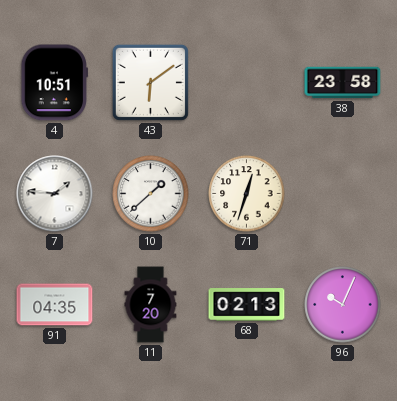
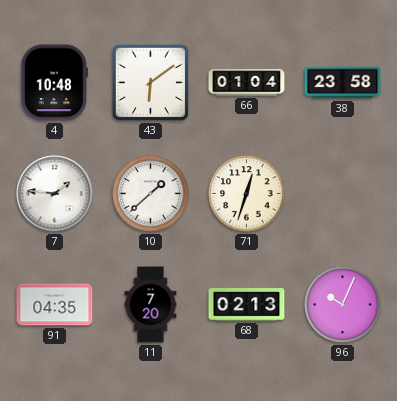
4: 10:51 -> 10:48
66: none -> 01:04
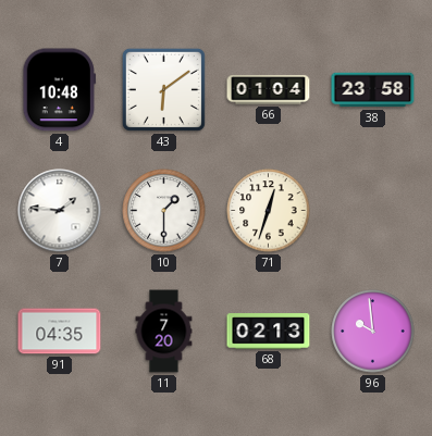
10: 1:38 -> 1:30
96: 10:04 -> 9:59
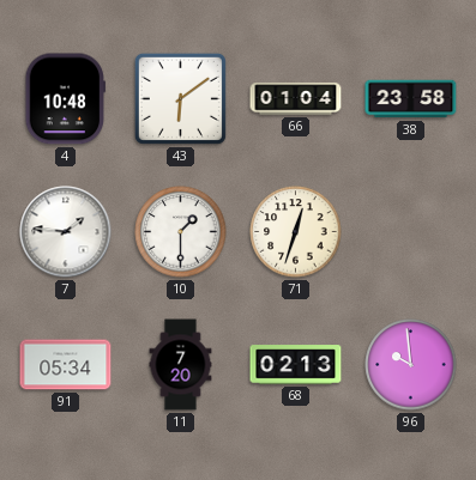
91: 04:35 -> 05:34
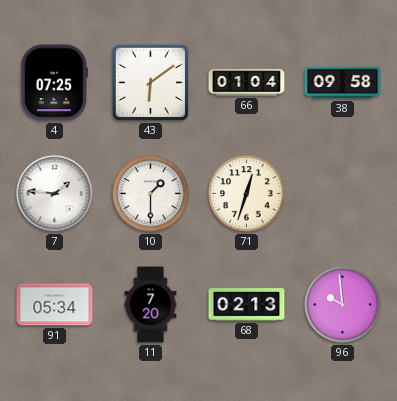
4: 10:48 -> 07:25
38: 23:58 -> 09:58
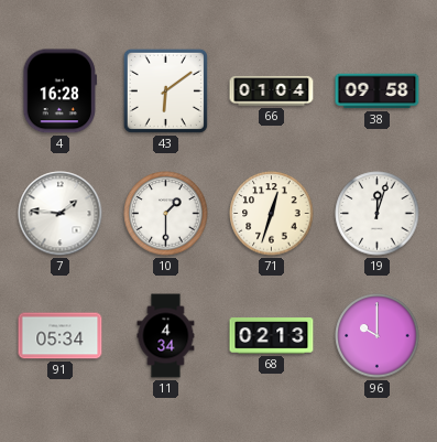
4: 07:25 -> 16:28
19: none -> 12:03
11: 7:20 -> 4:34
96: 9:59 -> 10:00
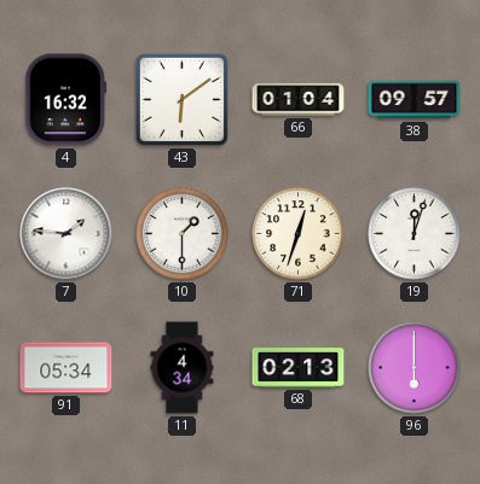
4: 16:28 -> 16:32
38: 09:58 -> 09:57
96: 10:00 -> 6:00
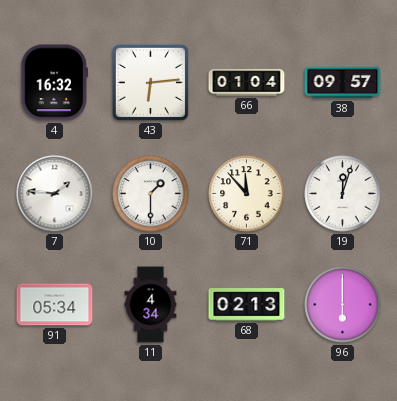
43: 6:09 -> 6:14
71: 12:33 -> 11:53
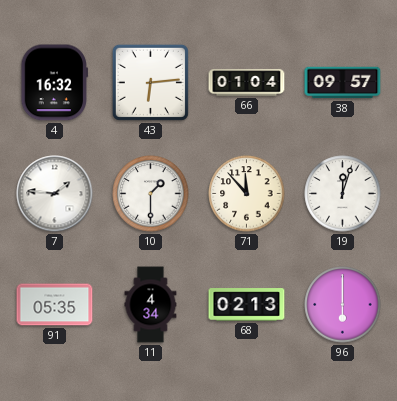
91: 05:34 -> 05:35
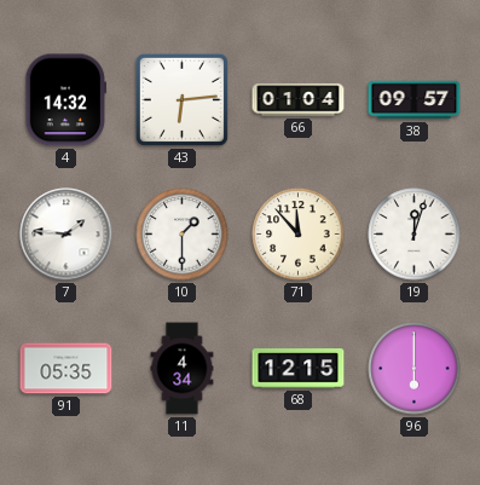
4: 16:32 -> 14:32
68: 02:13 -> 12:15
